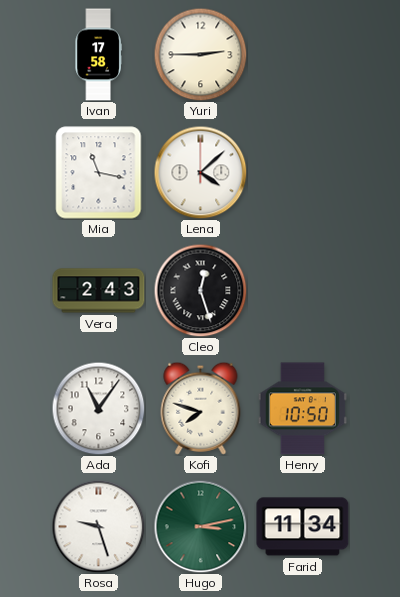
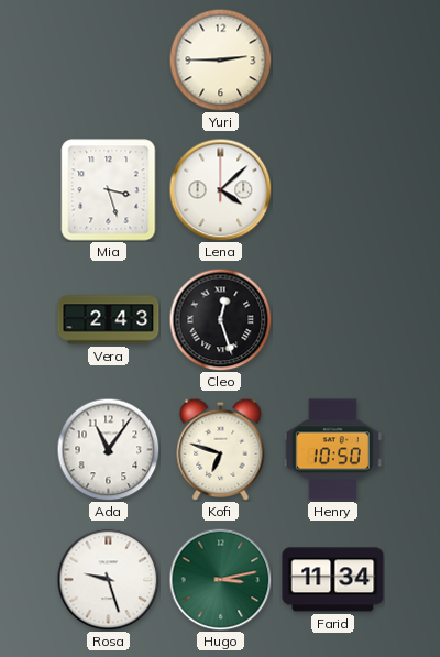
Ivan: 17:58 -> none
Mia: 11:17 -> 3:27
Kofi: 7:48 -> 6:48
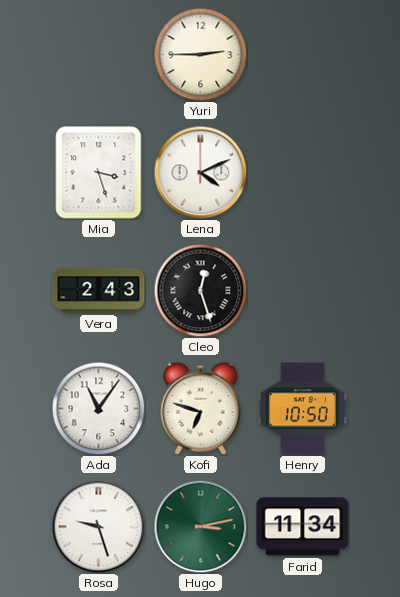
Lena: 4:08 -> 4:11
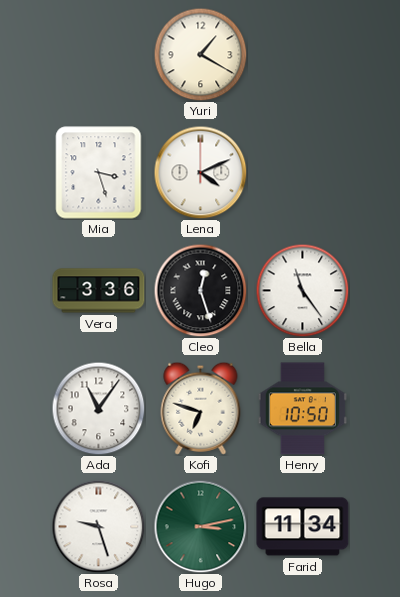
Yuri: 2:45 -> 1:20
Vera: 2:43 -> 3:36
Bella: none -> 11:24
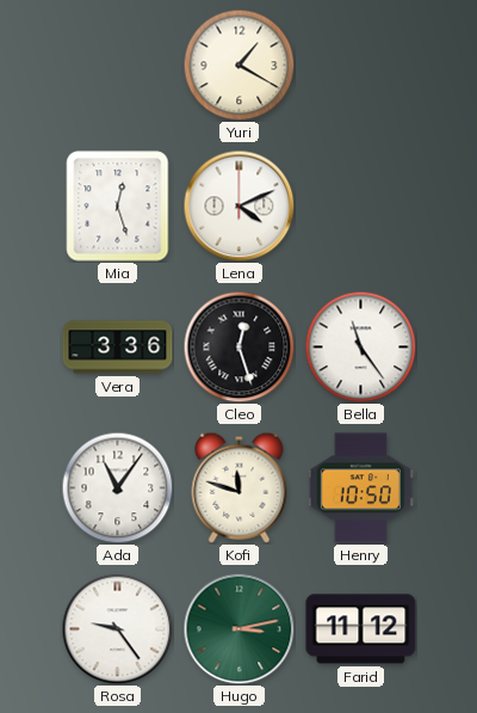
Mia: 3:27 -> 12:27
Kofi: 6:48 -> 11:48
Rosa: 9:27 -> 9:24
Farid: 11:34 -> 11:12
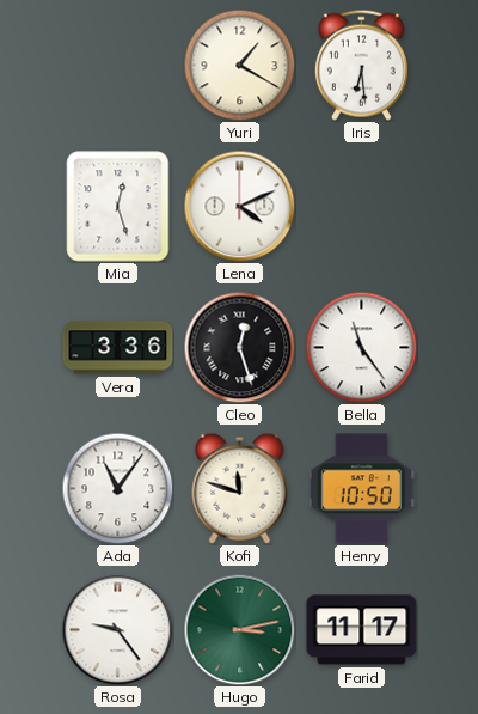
Iris: none -> 6:29
Farid: 11:12 -> 11:17
